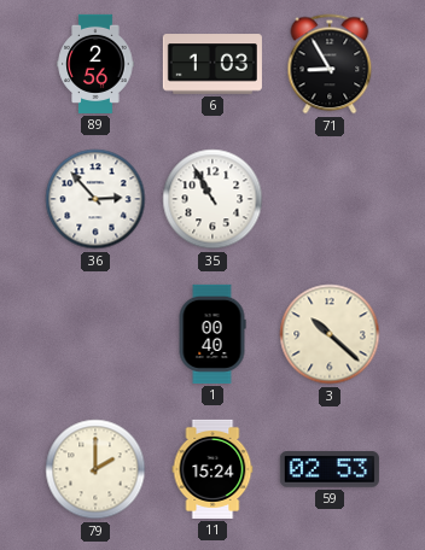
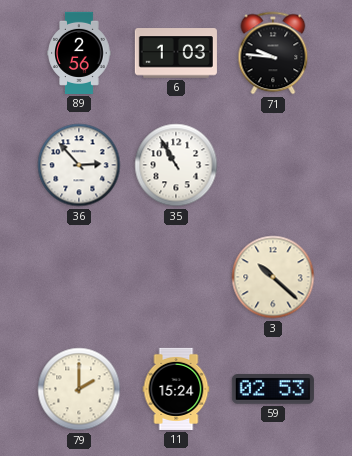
71: 8:55 -> 9:46
1: 00:40 -> none
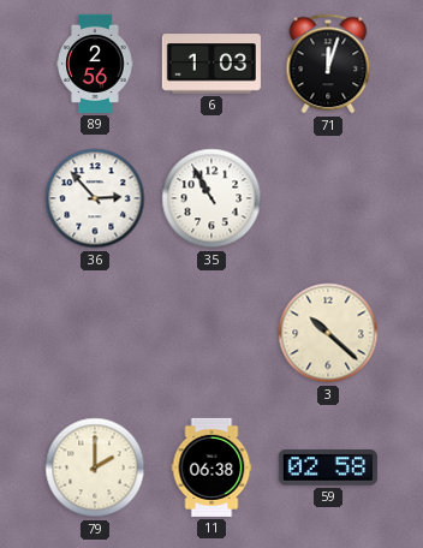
71: 9:46 -> 12:03
11: 15:24 -> 06:38
59: 02:53 -> 02:58
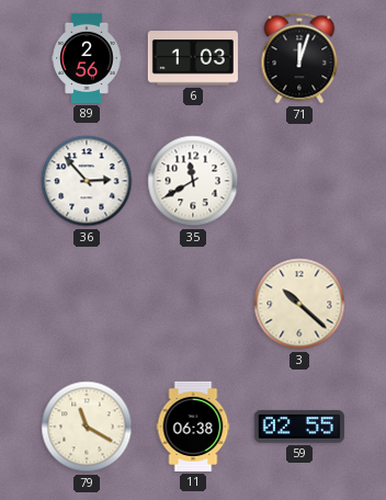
35: 10:55 -> 11:40
79: 2:00 -> 11:20
59: 02:58 -> 02:55
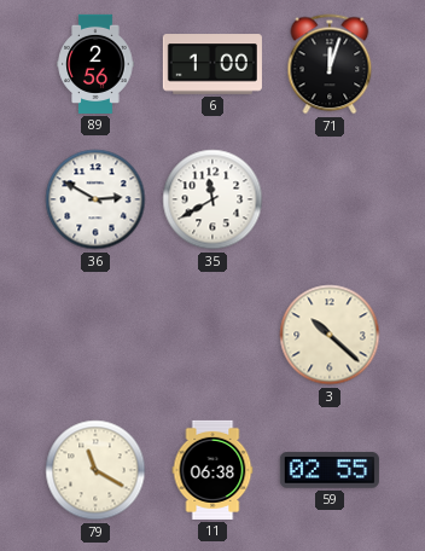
6: 1:03 -> 1:00
36: 2:53 -> 2:50
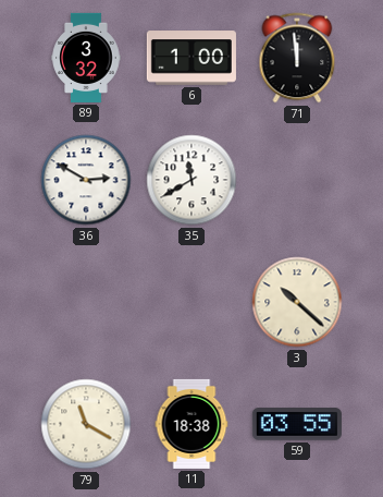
89: 2:56 -> 3:32
71: 12:03 -> 11:59
11: 06:38 -> 18:38
59: 02:55 -> 03:55
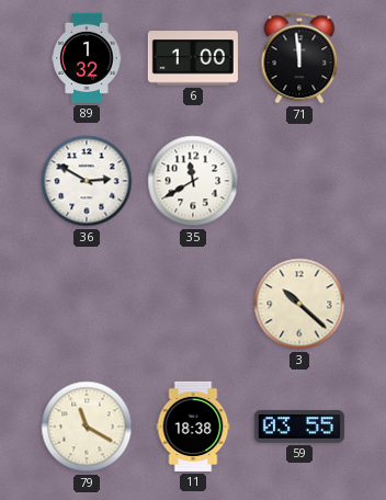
89: 3:32 -> 1:32
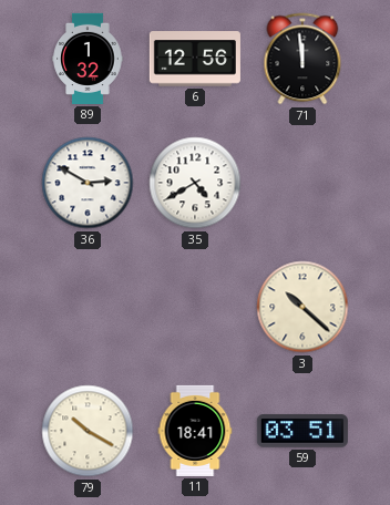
6: 1:00 -> 12:56
35: 11:40 -> 4:40
79: 11:20 -> 10:20
11: 18:38 -> 18:41
59: 03:55 -> 03:51
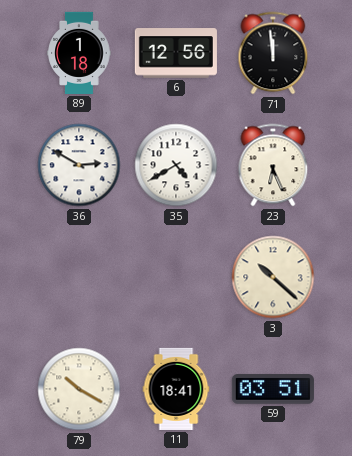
89: 1:32 -> 1:18
23: none -> 6:26
